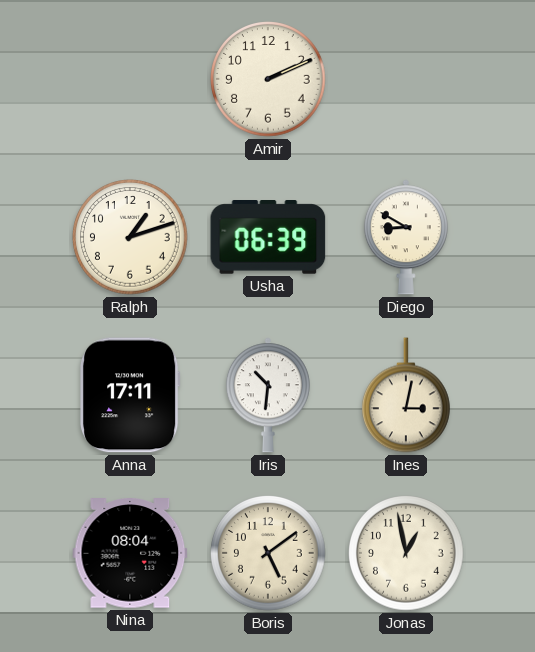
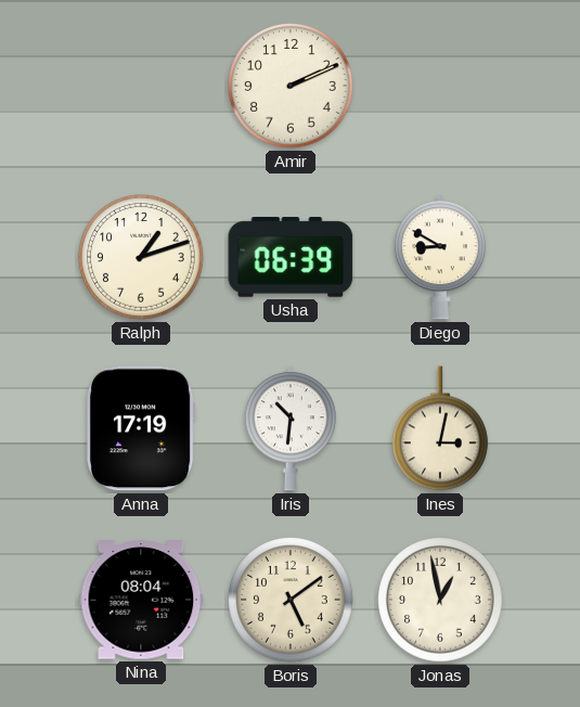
Anna: 17:11 -> 17:19
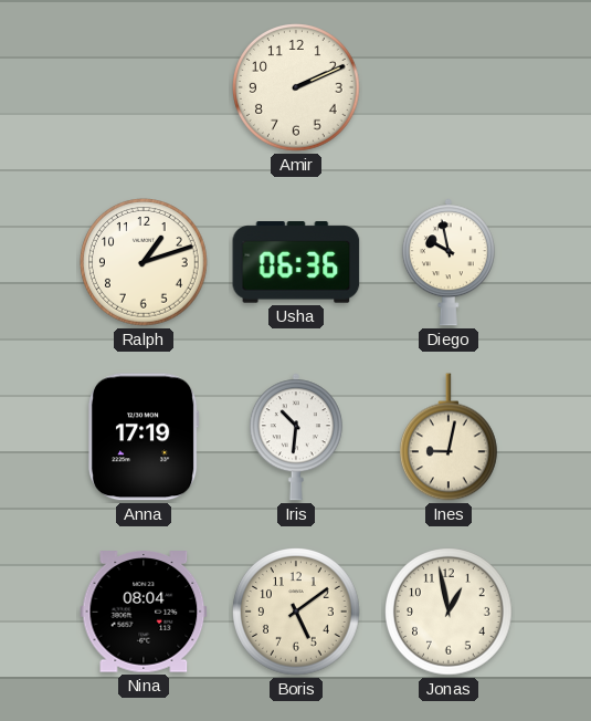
Usha: 06:39 -> 06:36
Diego: 8:50 -> 9:58
Ines: 3:02 -> 9:02
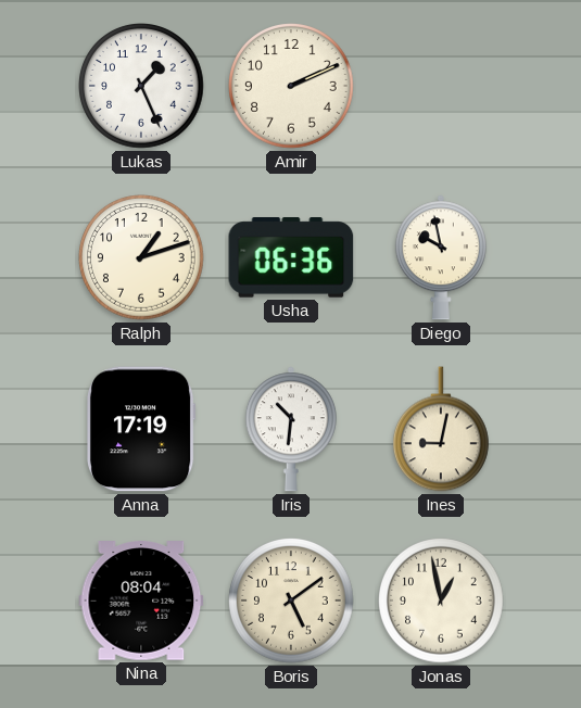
Lukas: none -> 1:26
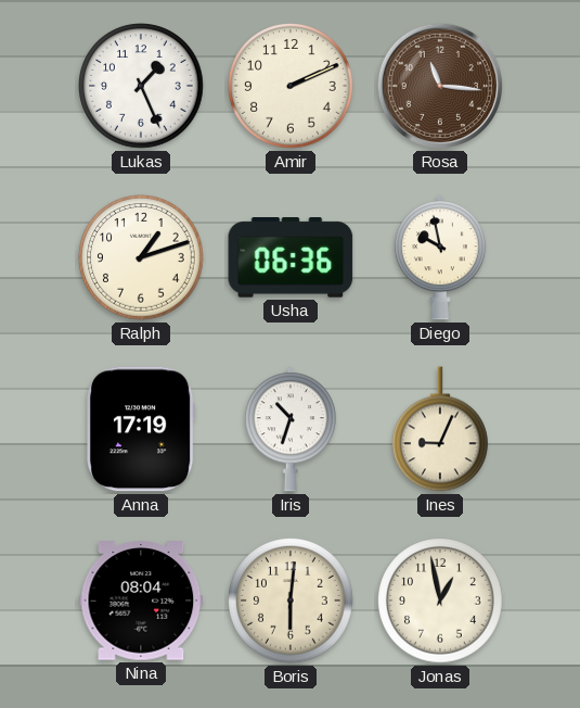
Rosa: none -> 11:16
Iris: 10:31 -> 10:33
Ines: 9:02 -> 9:04
Boris: 5:09 -> 6:01
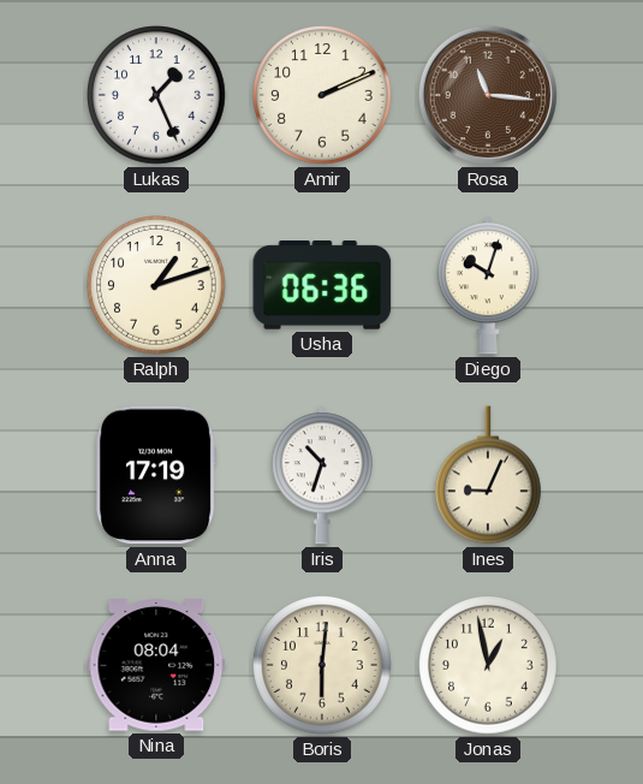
Diego: 9:58 -> 10:03
